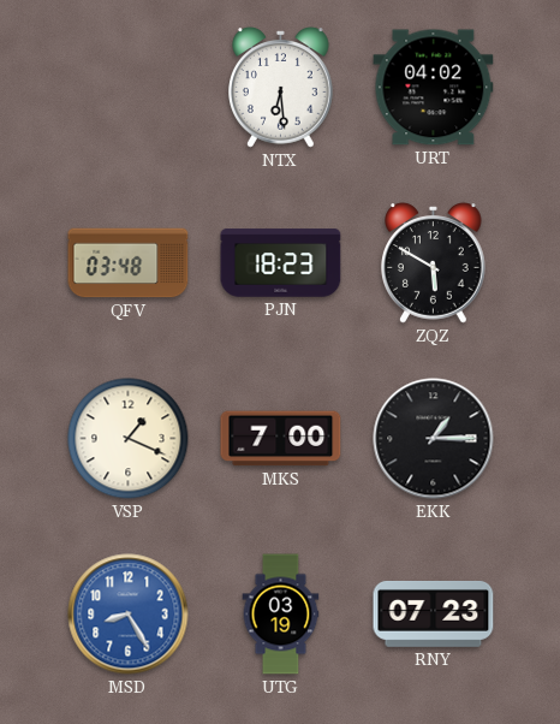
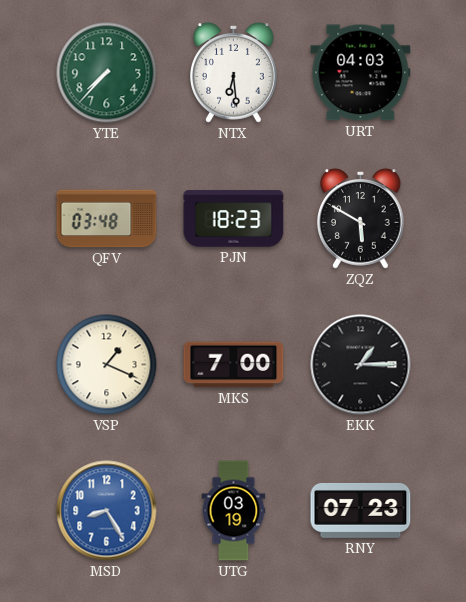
YTE: none -> 7:37
URT: 04:02 -> 04:03
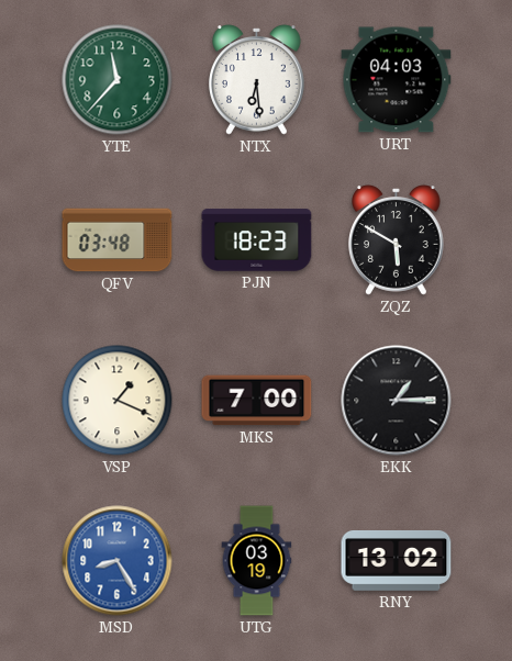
YTE: 7:37 -> 11:37
RNY: 07:23 -> 13:02
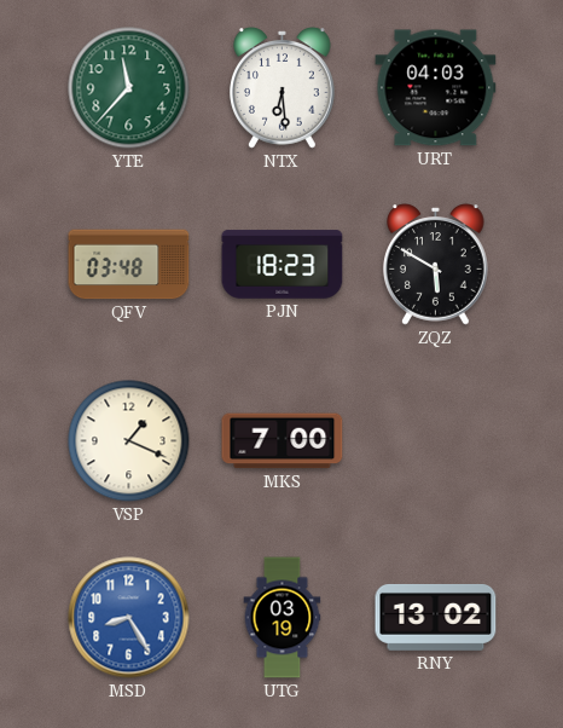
EKK: 1:15 -> none
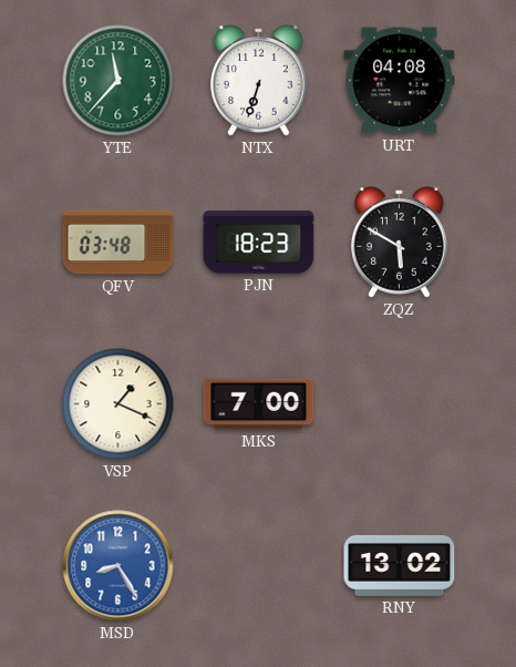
NTX: 6:29 -> 6:33
URT: 04:03 -> 04:08
UTG: 03:19 -> none
